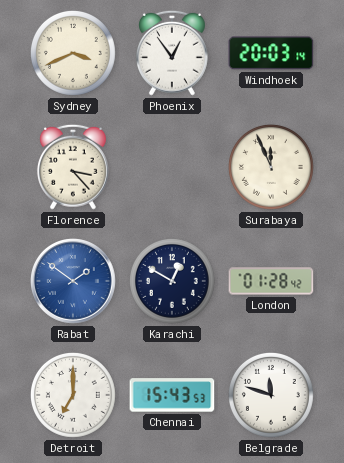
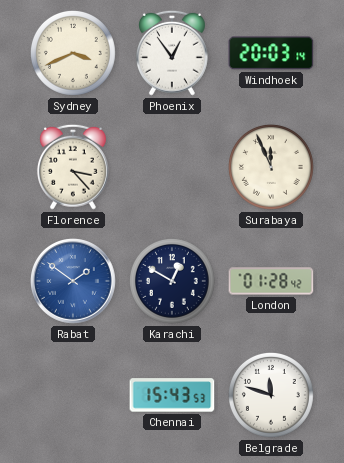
Detroit: 7:00 -> none
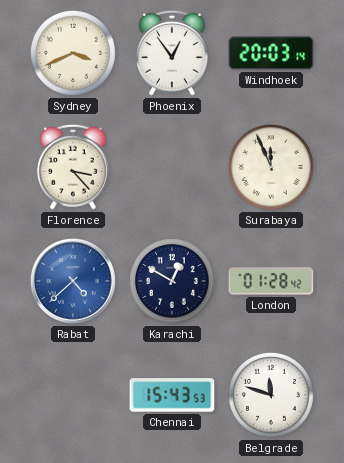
Rabat: 1:51 -> 4:38
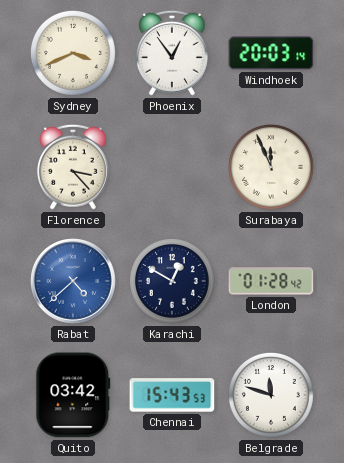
Quito: none -> 03:42
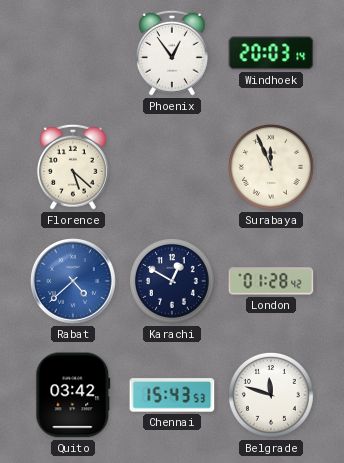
Sydney: 3:41 -> none
Florence: 3:23 -> 5:22
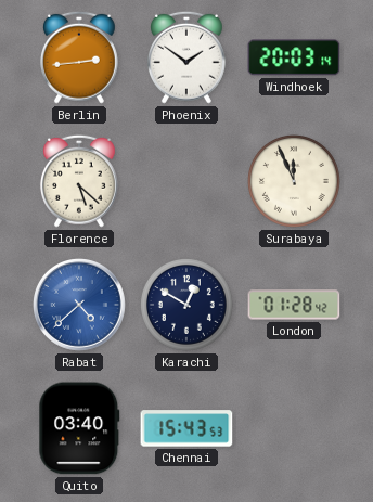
Berlin: none -> 2:44
Phoenix: 12:54 -> 1:51
Quito: 03:42 -> 03:40
Belgrade: 11:48 -> none
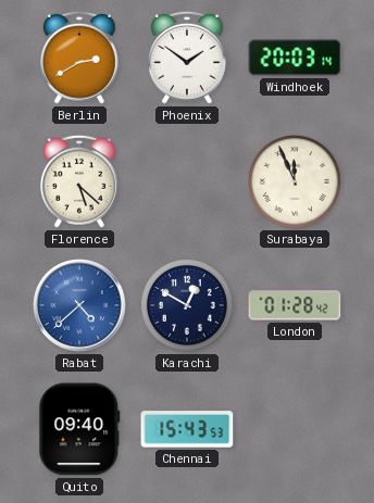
Berlin: 2:44 -> 2:40
Quito: 03:40 -> 09:40
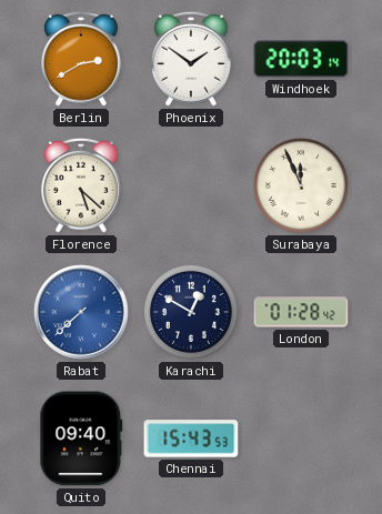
Rabat: 4:38 -> 7:38
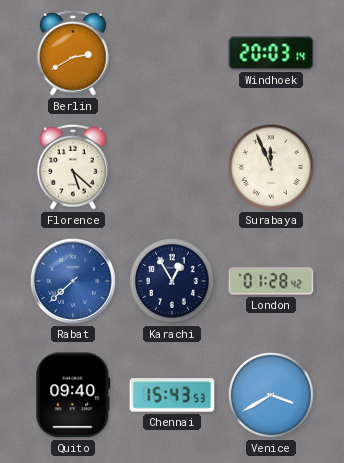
Phoenix: 1:51 -> none
Karachi: 12:50 -> 12:55
Venice: none -> 3:40
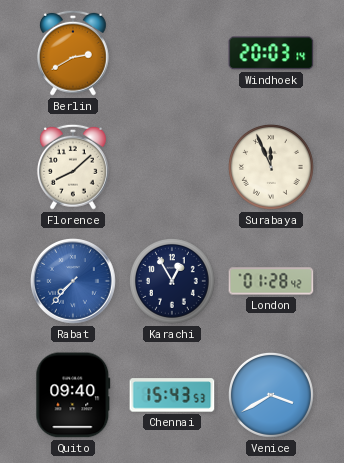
Florence: 5:22 -> 8:08
Rabat: 7:38 -> 7:37
